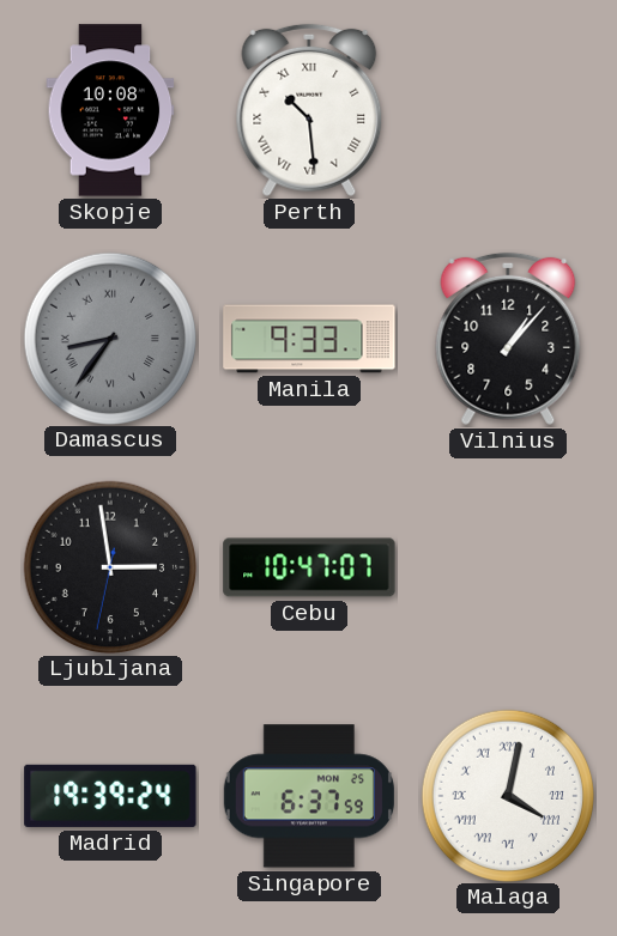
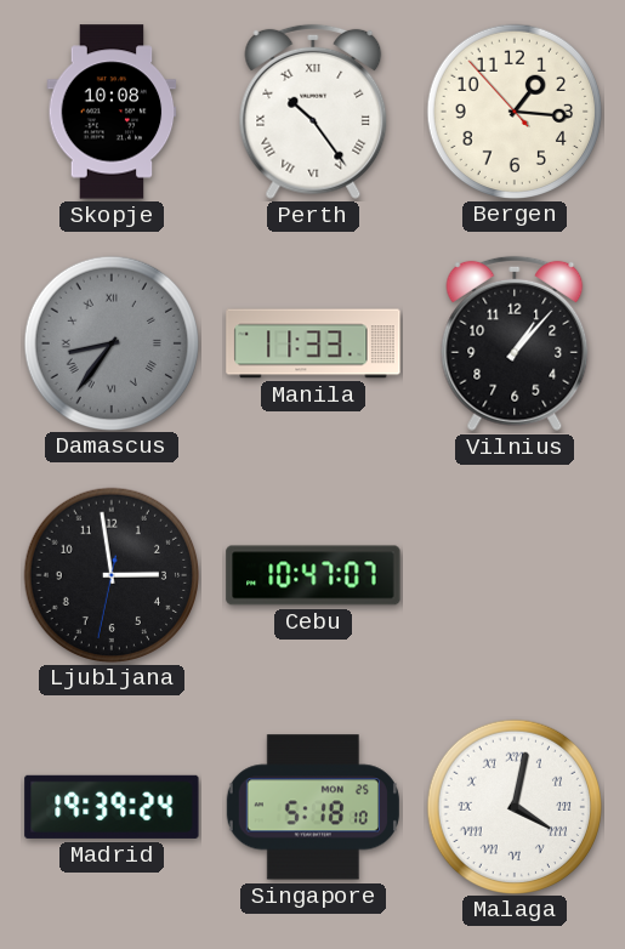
Perth: 10:29 -> 10:24
Bergen: none -> 1:15
Manila: 9:33 -> 11:33
Singapore: 6:37 -> 5:18
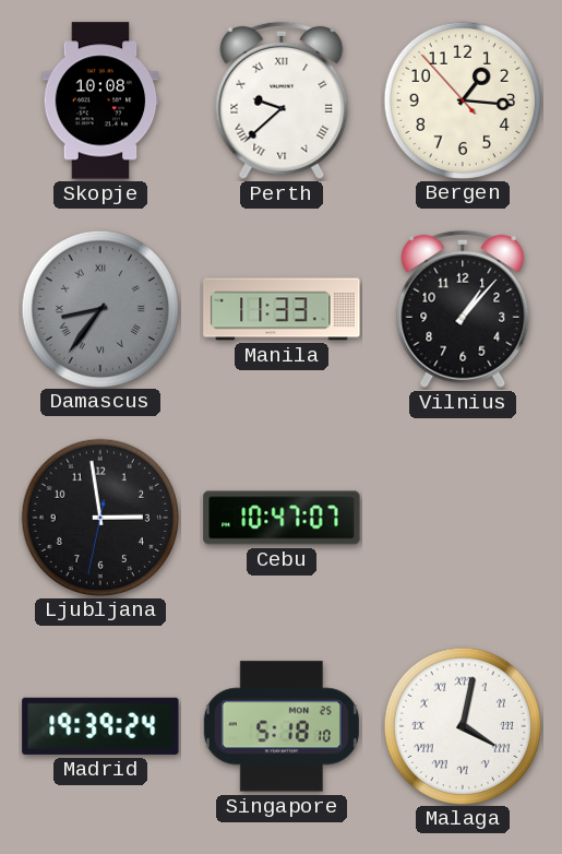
Perth: 10:24 -> 9:38
